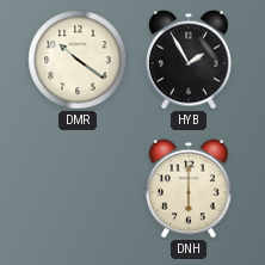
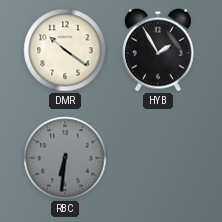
RBC: none -> 6:31
DNH: 6:00 -> none
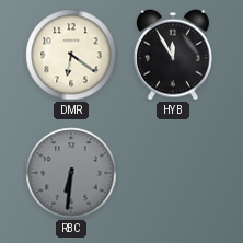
DMR: 10:21 -> 6:21
HYB: 1:55 -> 11:55
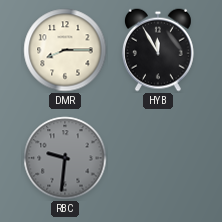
DMR: 6:21 -> 8:15
RBC: 6:31 -> 9:31
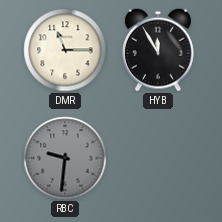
DMR: 8:15 -> 11:15
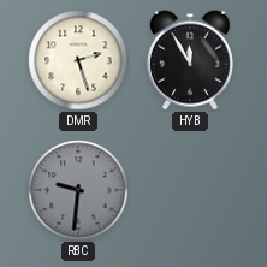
DMR: 11:15 -> 2:27
